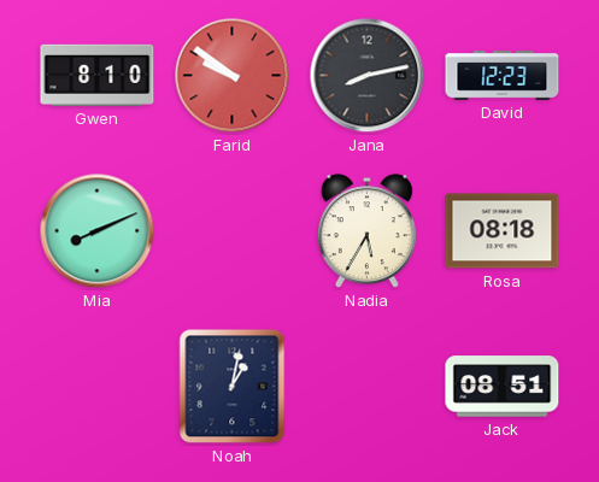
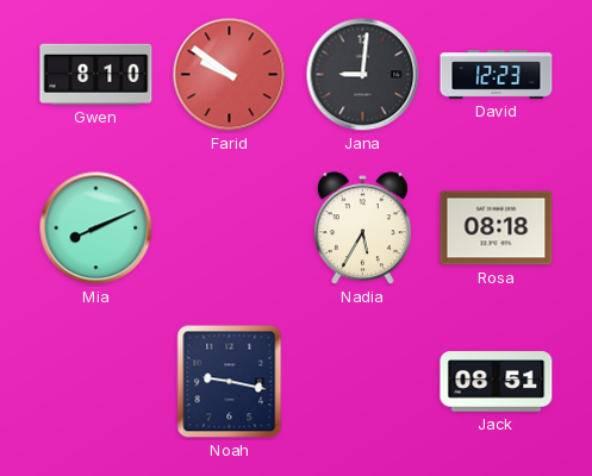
Jana: 8:13 -> 9:01
Noah: 1:02 -> 9:17
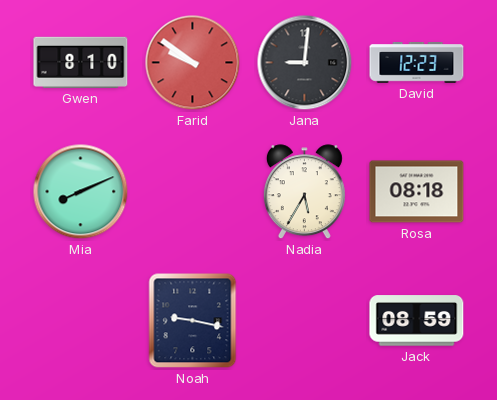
Jack: 08:51 -> 08:59
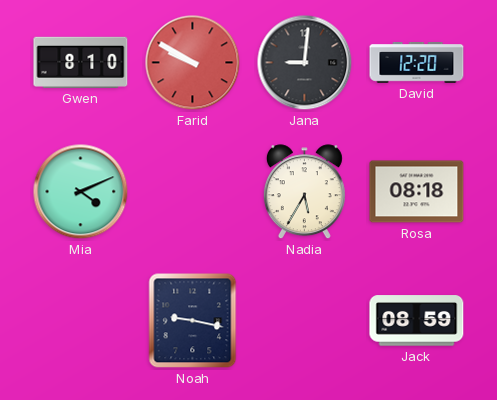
Farid: 9:51 -> 9:50
David: 12:23 -> 12:20
Mia: 8:11 -> 4:11
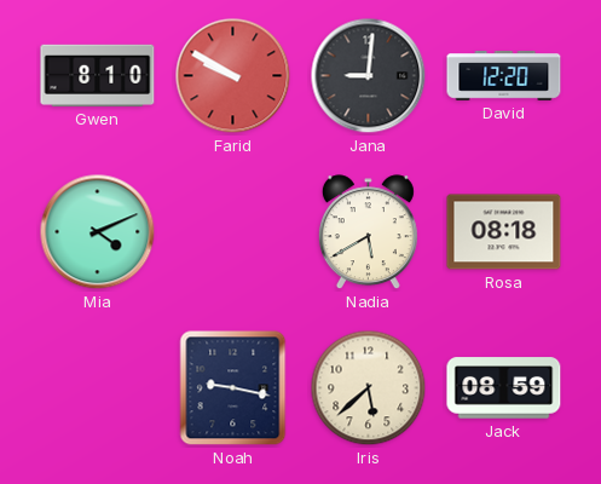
Nadia: 5:35 -> 5:40
Iris: none -> 5:38
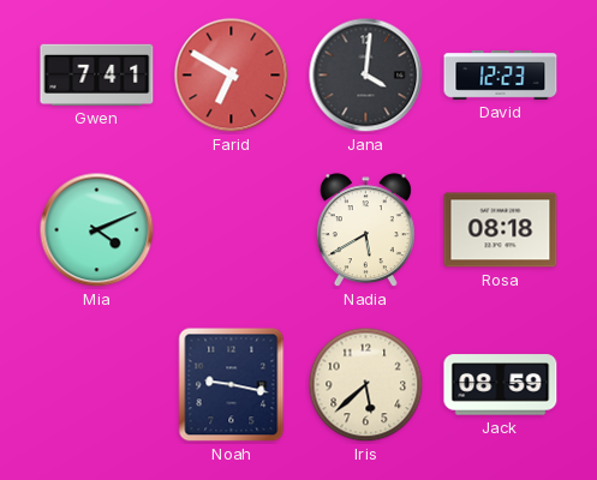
Gwen: 8:10 -> 7:41
Farid: 9:50 -> 6:50
Jana: 9:01 -> 4:01
David: 12:20 -> 12:23
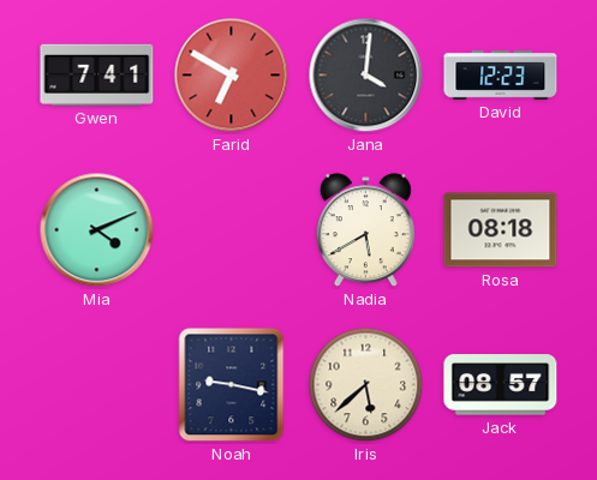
Jack: 08:59 -> 08:57
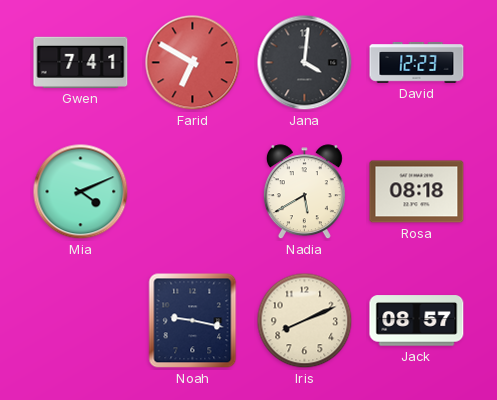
Iris: 5:38 -> 8:11
